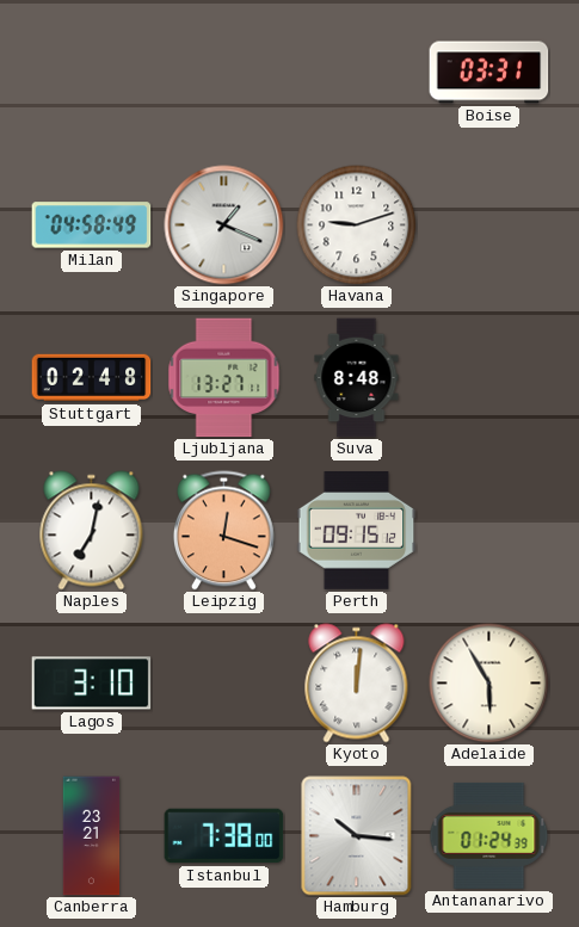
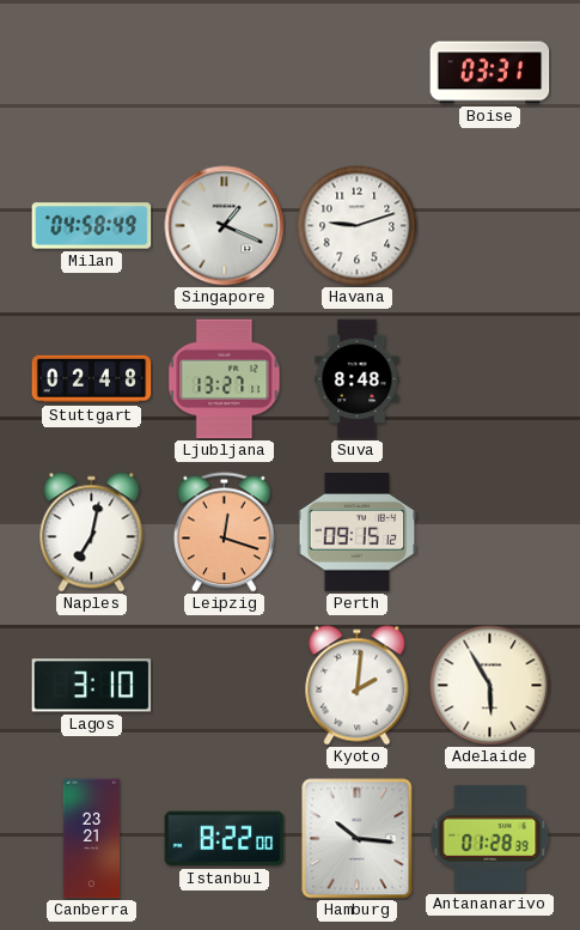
Kyoto: 12:01 -> 2:01
Istanbul: 7:38 -> 8:22
Antananarivo: 01:24 -> 01:28
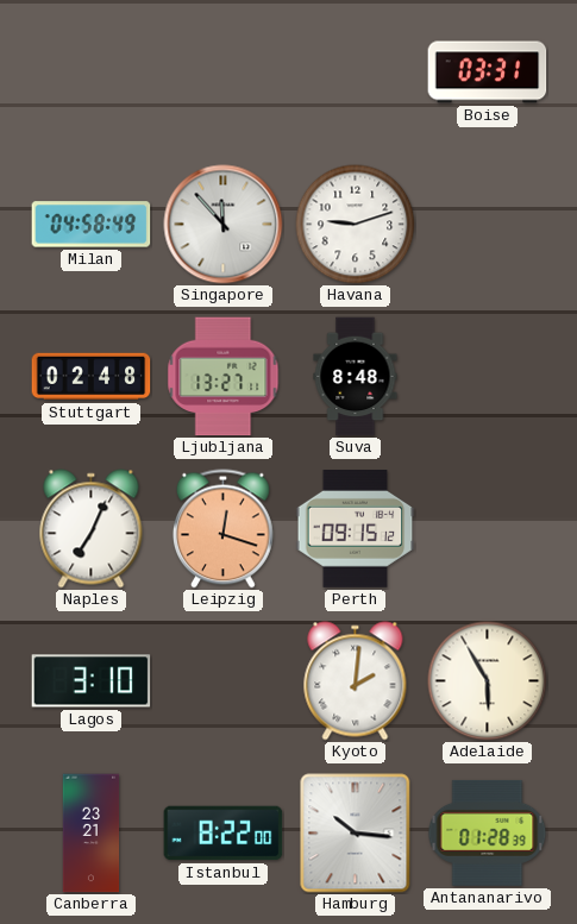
Singapore: 1:19 -> 11:53
Naples: 7:02 -> 7:04
